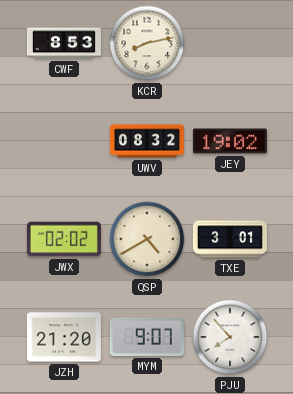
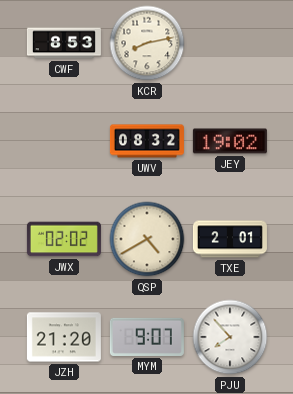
TXE: 3:01 -> 2:01
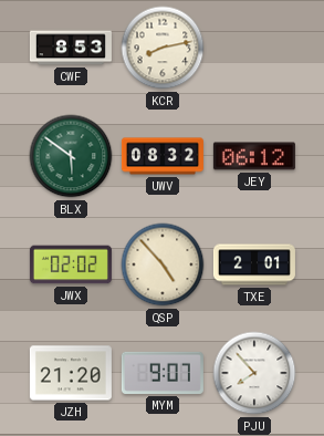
BLX: none -> 5:51
JEY: 19:02 -> 06:12
QSP: 4:40 -> 4:53
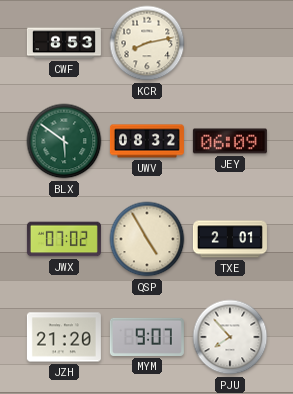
JEY: 06:12 -> 06:09
JWX: 02:02 -> 07:02
QSP: 4:53 -> 4:55
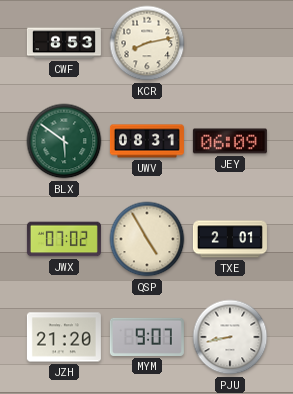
UWV: 08:32 -> 08:31
PJU: 7:53 -> 8:43
